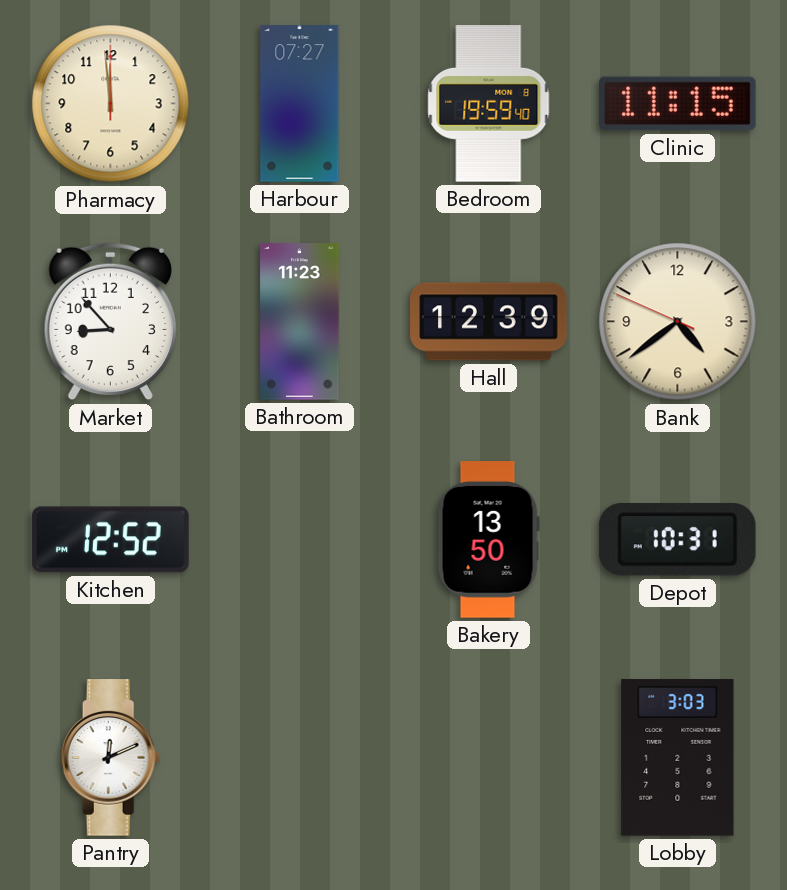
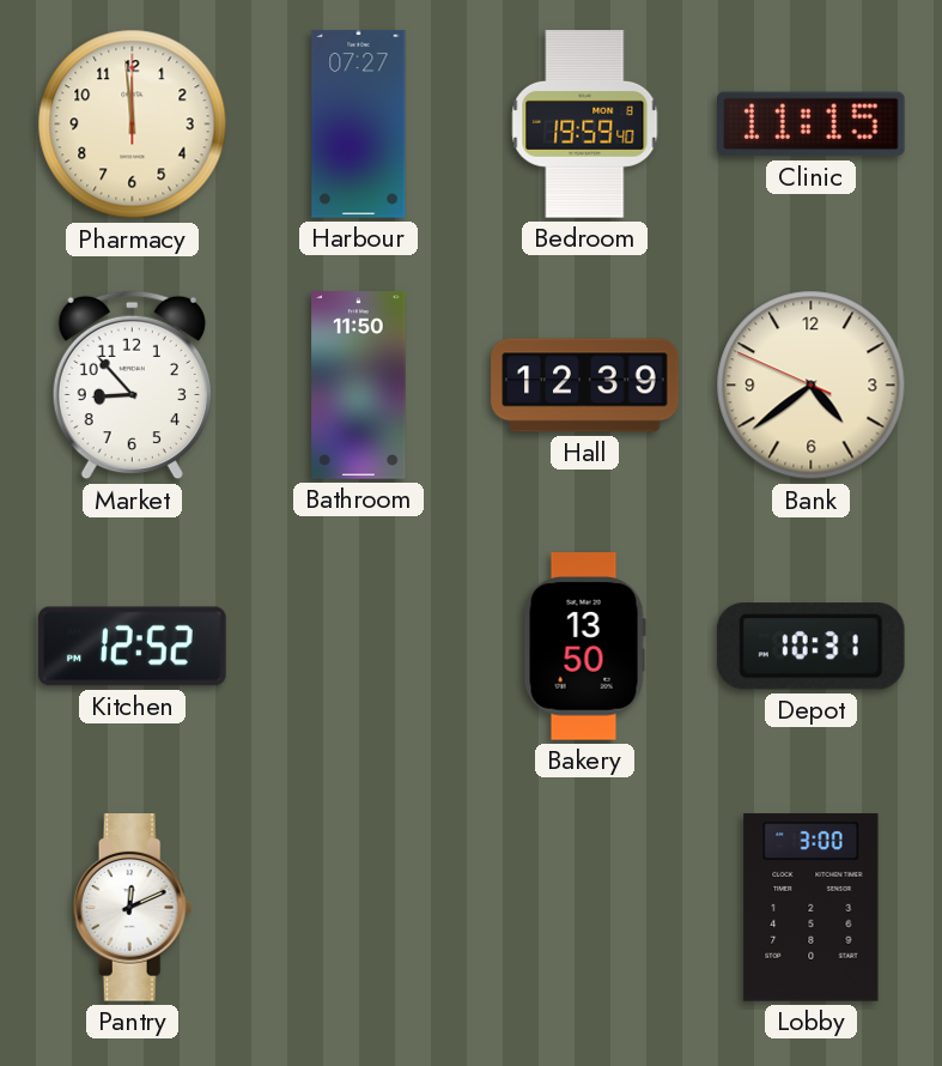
Bathroom: 11:23 -> 11:50
Lobby: 3:03 -> 3:00
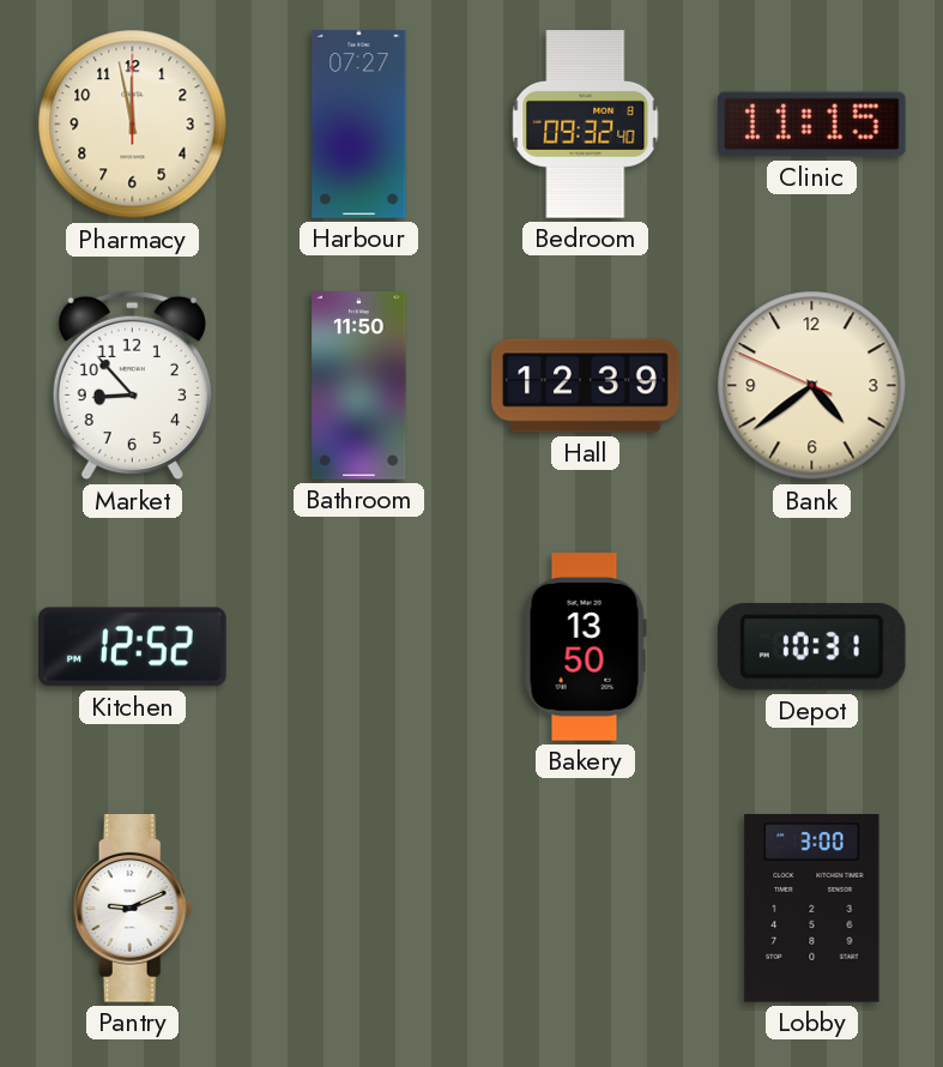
Pharmacy: 11:59 -> 11:58
Bedroom: 19:59 -> 09:32
Pantry: 12:11 -> 9:11
